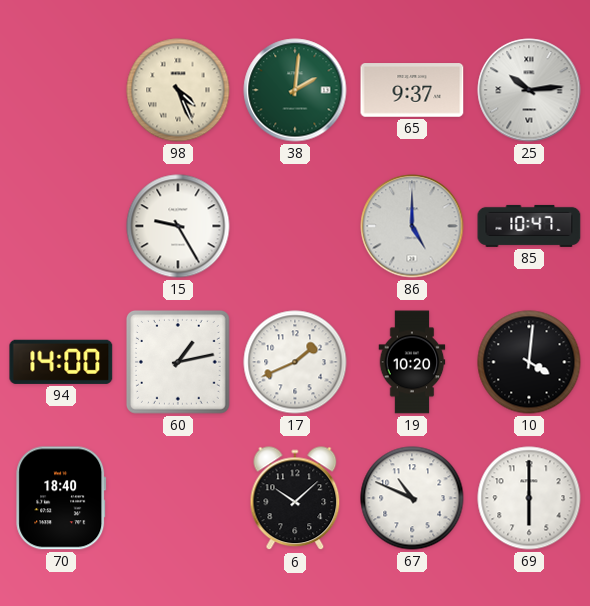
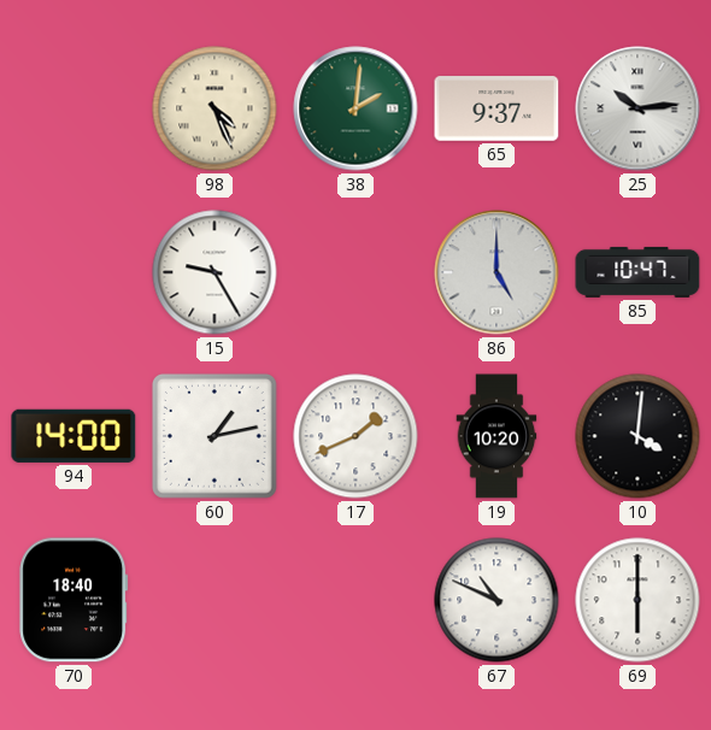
6: 10:08 -> none
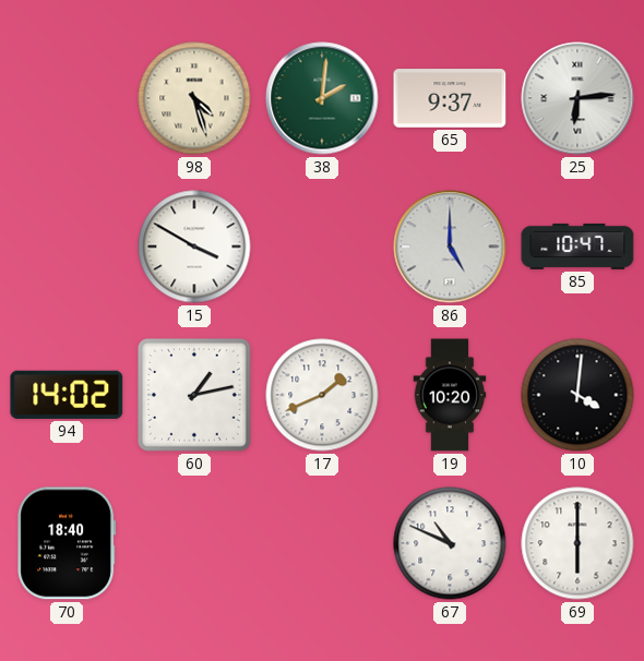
98: 4:26 -> 4:27
25: 10:14 -> 6:14
15: 9:25 -> 3:50
94: 14:00 -> 14:02
